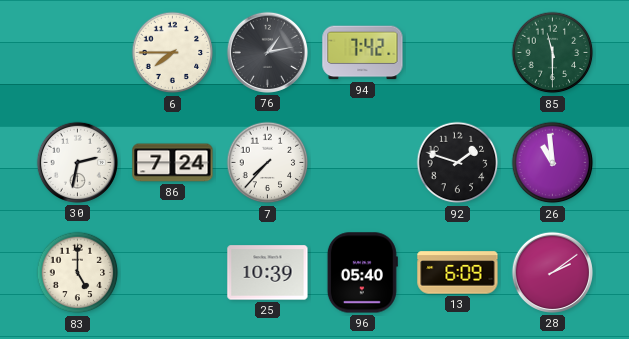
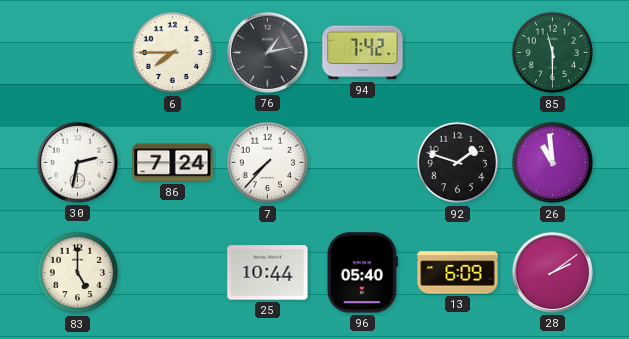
25: 10:39 -> 10:44
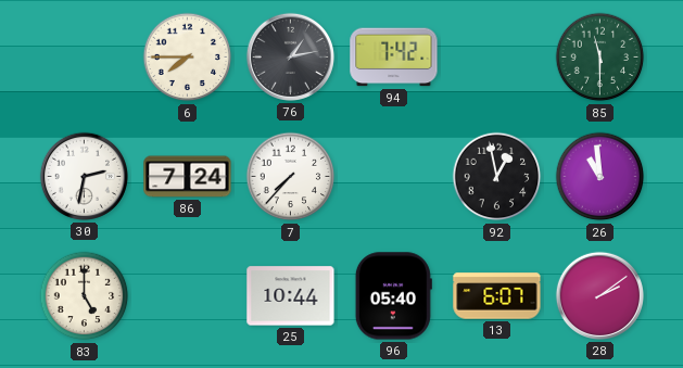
92: 1:48 -> 12:58
13: 6:09 -> 6:07
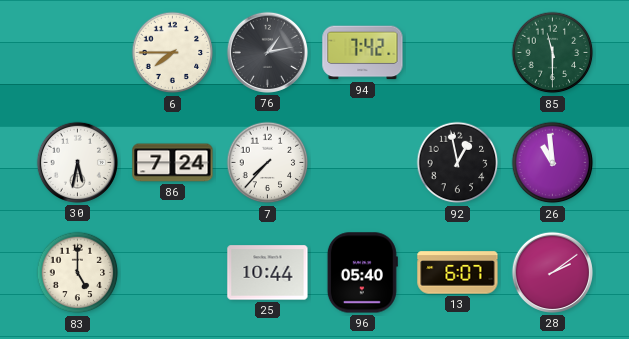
30: 2:32 -> 5:32
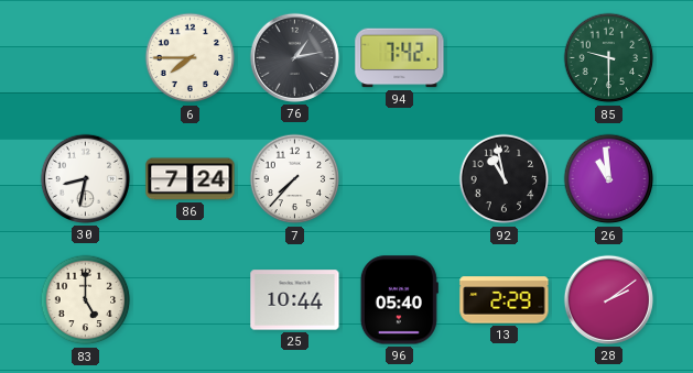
85: 11:30 -> 9:30
30: 5:32 -> 8:32
92: 12:58 -> 10:58
13: 6:07 -> 2:29
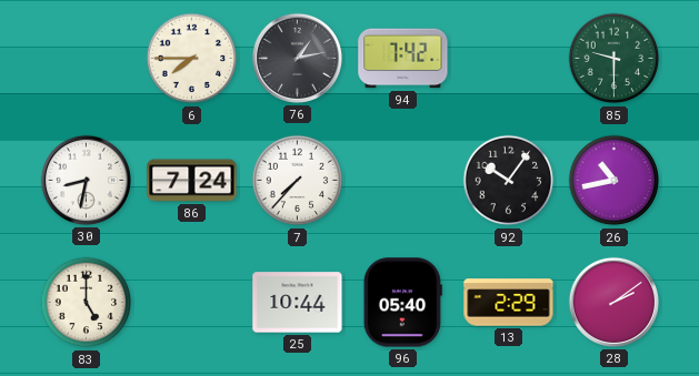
92: 10:58 -> 10:06
26: 10:59 -> 10:43
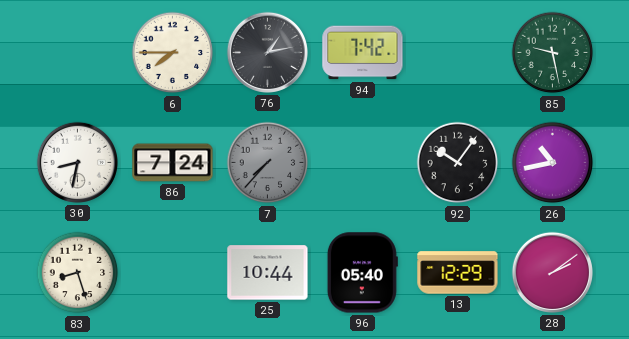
85: 9:30 -> 9:28
7 dial: white -> grey
83: 5:00 -> 8:27
13: 2:29 -> 12:29
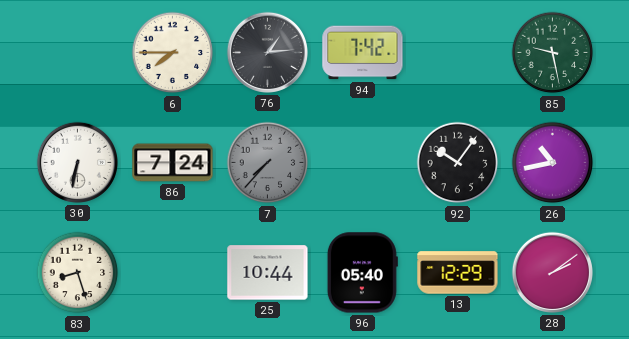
76: 1:13 -> 1:14
30: 8:32 -> 6:32
